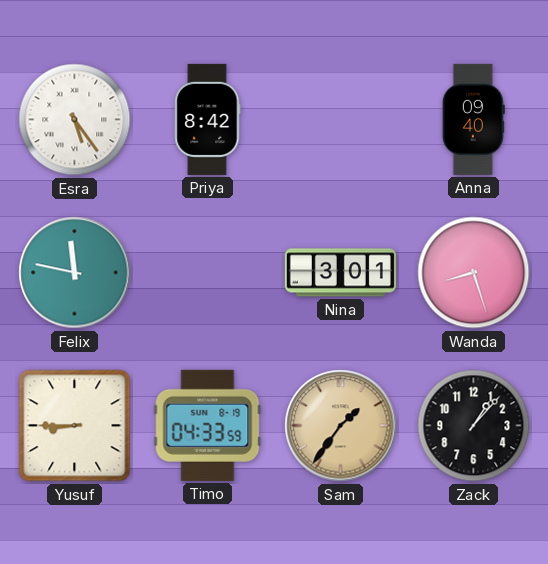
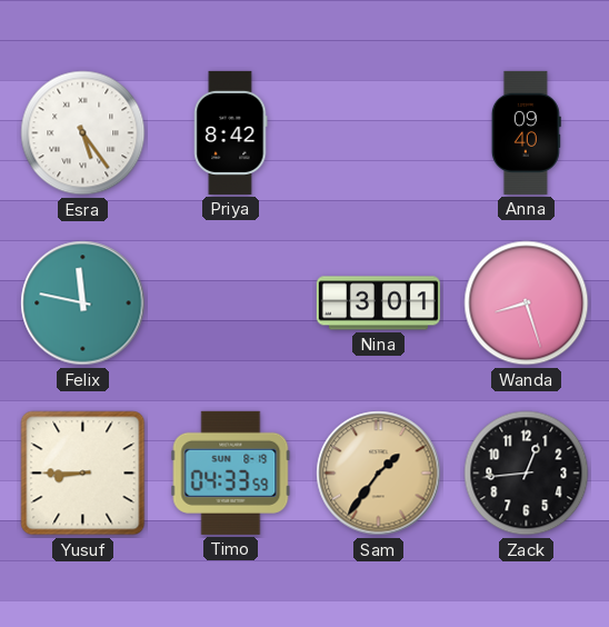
Zack: 1:07 -> 12:44
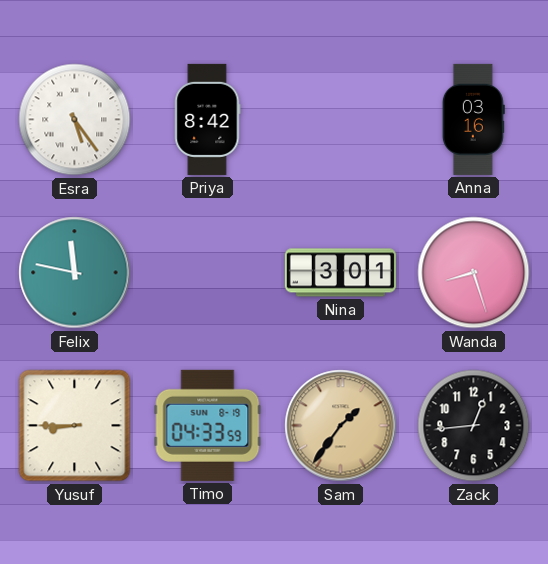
Anna: 09:40 -> 03:16
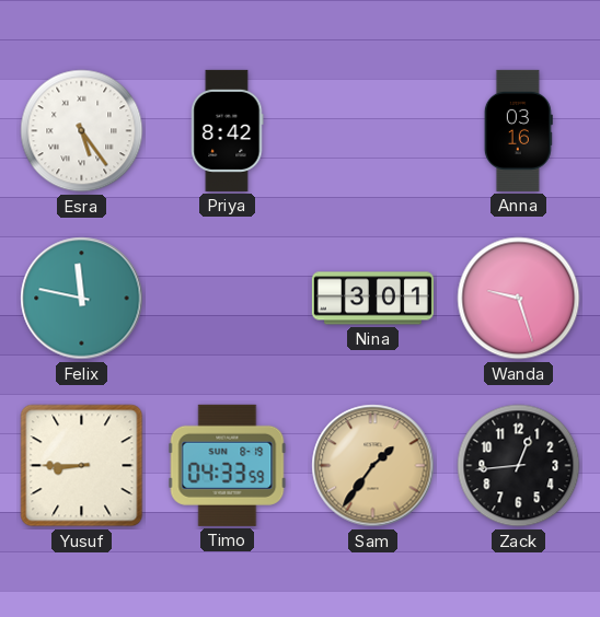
Wanda: 8:27 -> 9:27
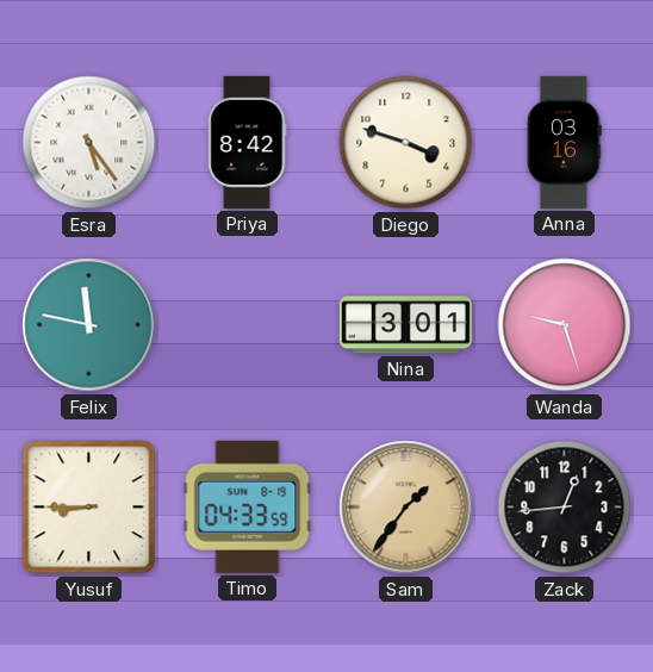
Diego: none -> 3:48
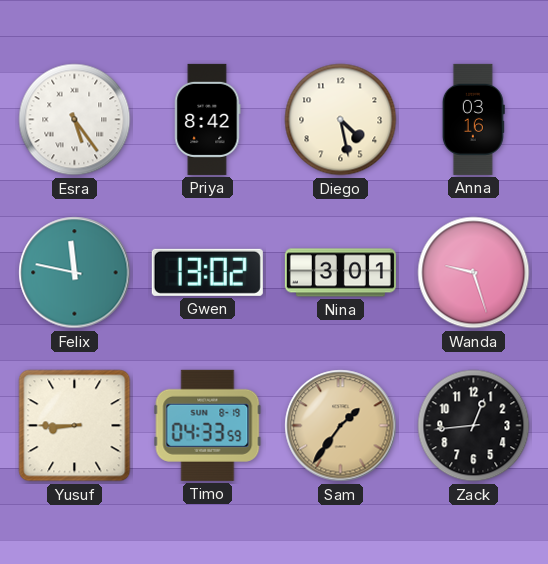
Diego: 3:48 -> 4:28
Gwen: none -> 13:02
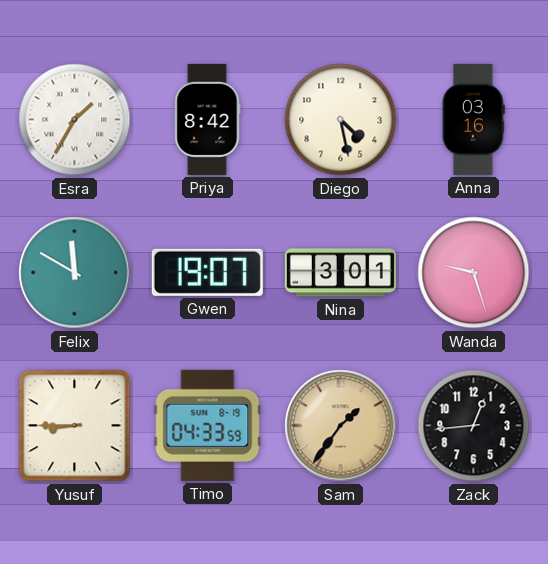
Esra: 5:24 -> 1:35
Felix: 11:47 -> 11:50
Gwen: 13:02 -> 19:07
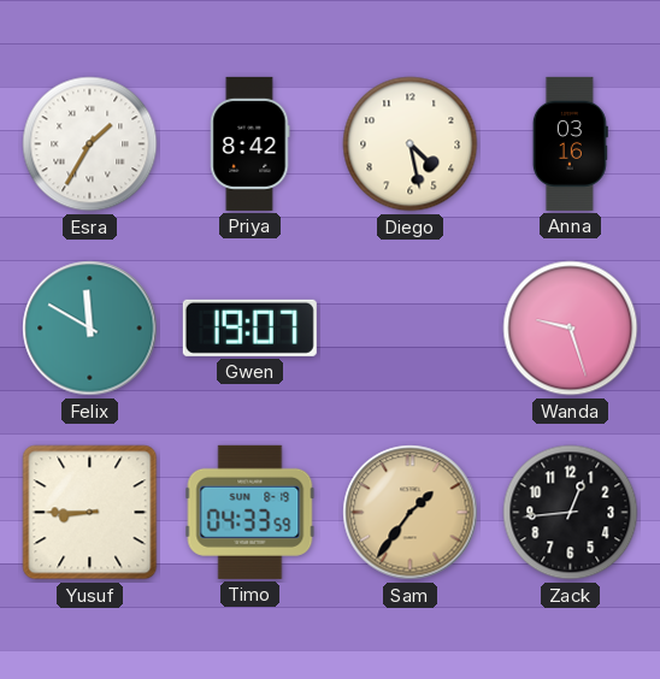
Nina: 3:01 -> none
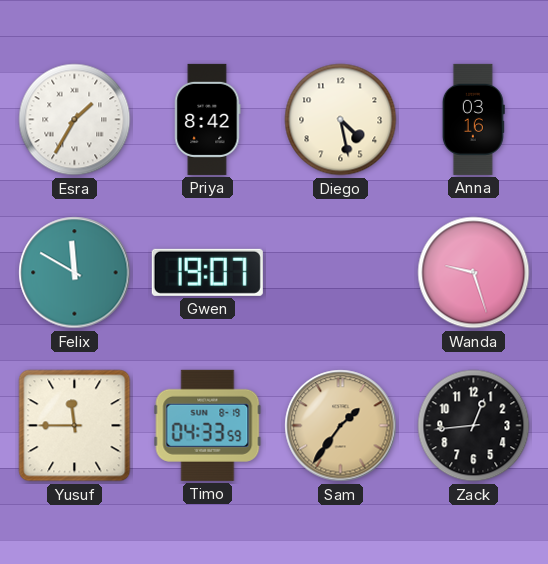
Yusuf: 8:45 -> 11:45
